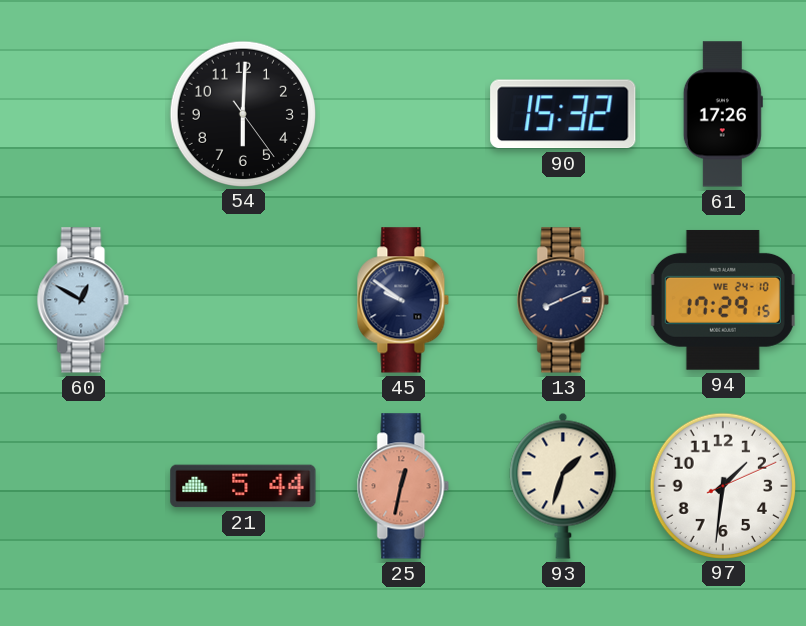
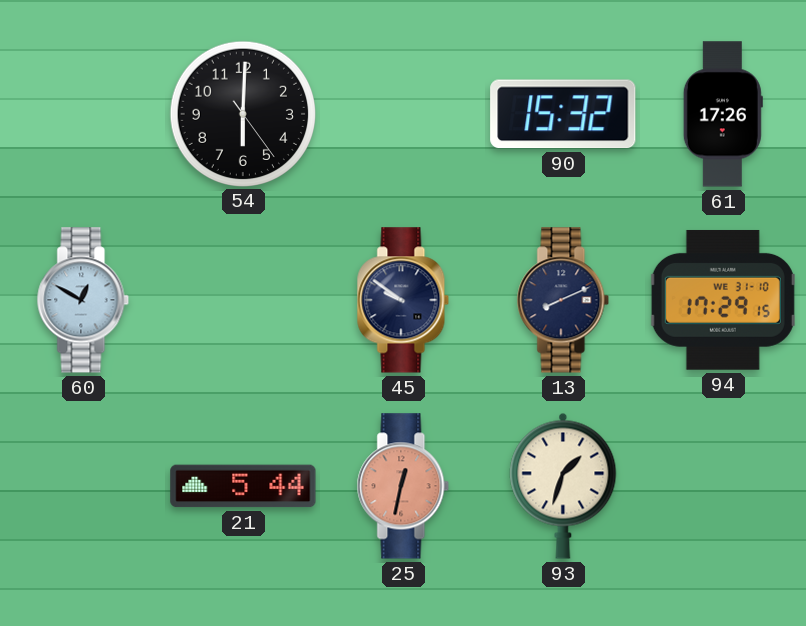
94 date: WE 24-10 -> WE 31-10
97: 1:31 -> none
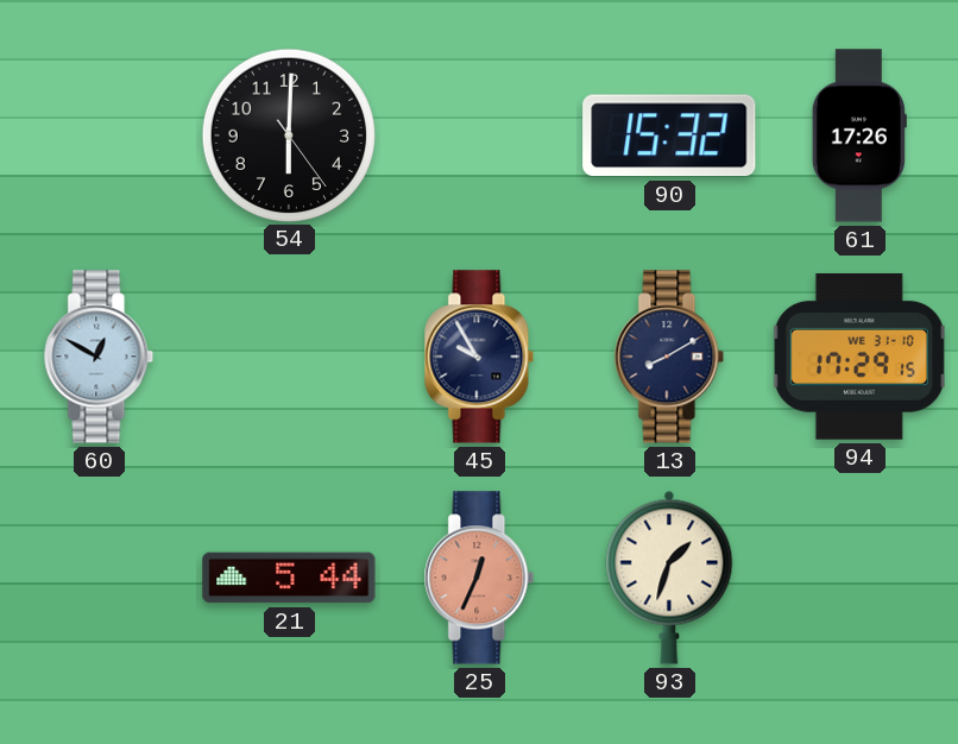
45: 9:51 -> 9:55
13: 8:11 -> 8:10
25: 12:32 -> 12:34
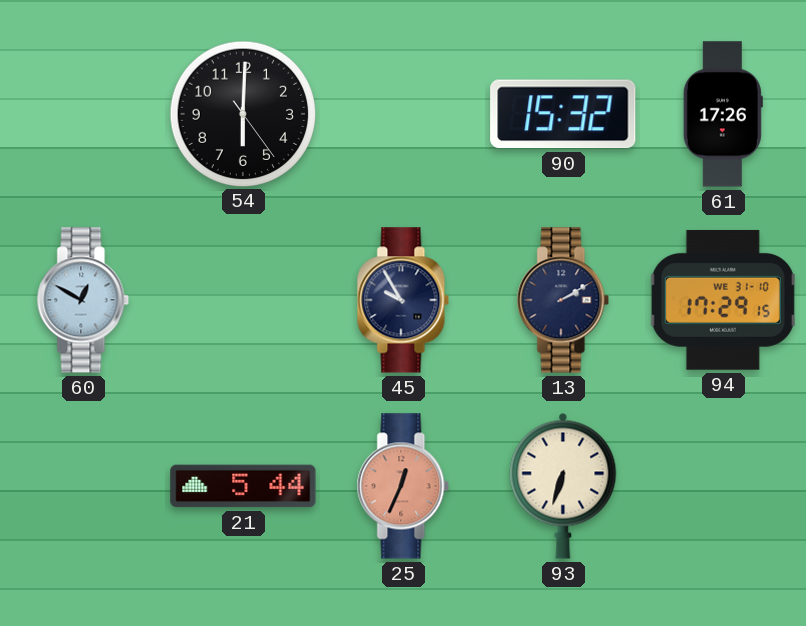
13: 8:10 -> 2:10
93: 1:33 -> 6:33
